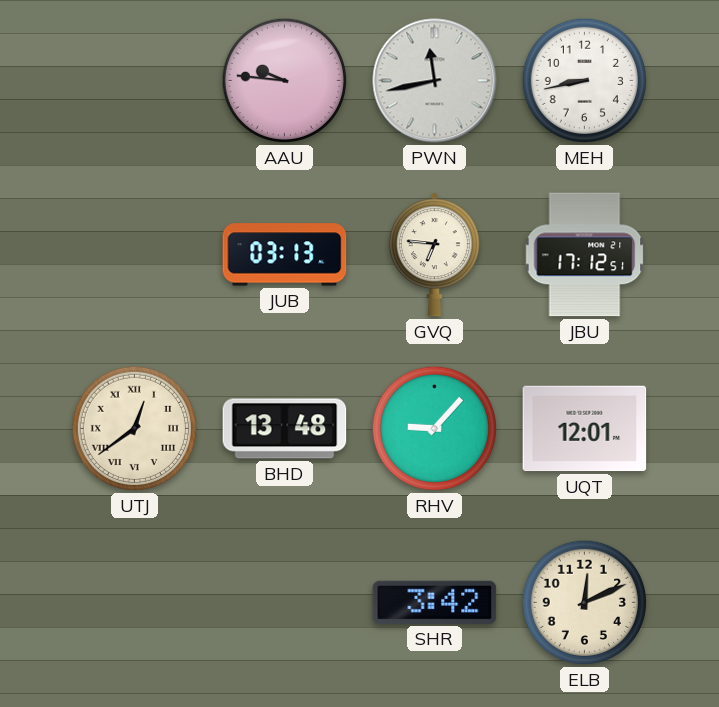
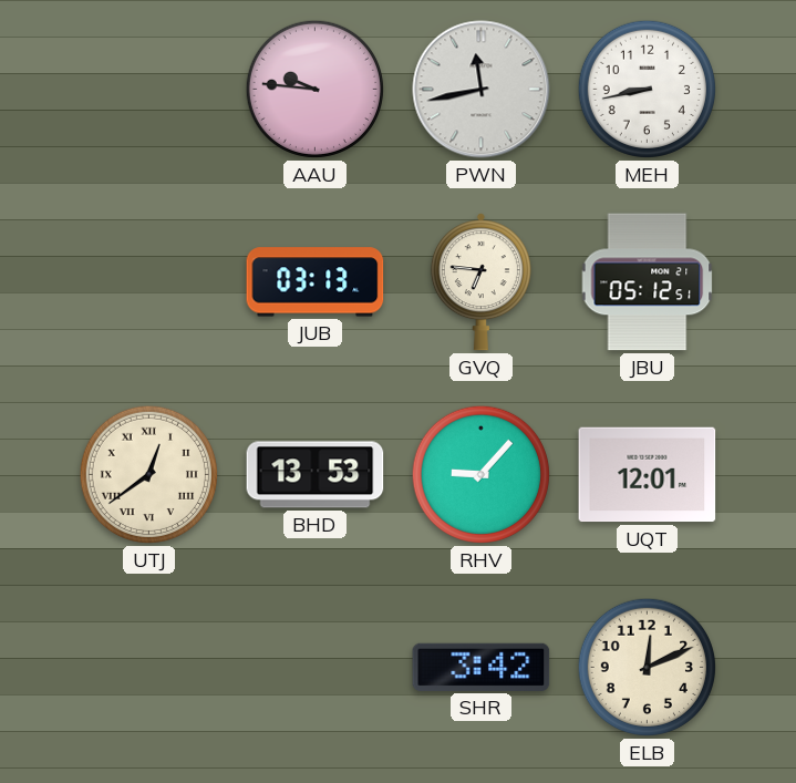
JBU: 17:12 -> 05:12
BHD: 13:48 -> 13:53
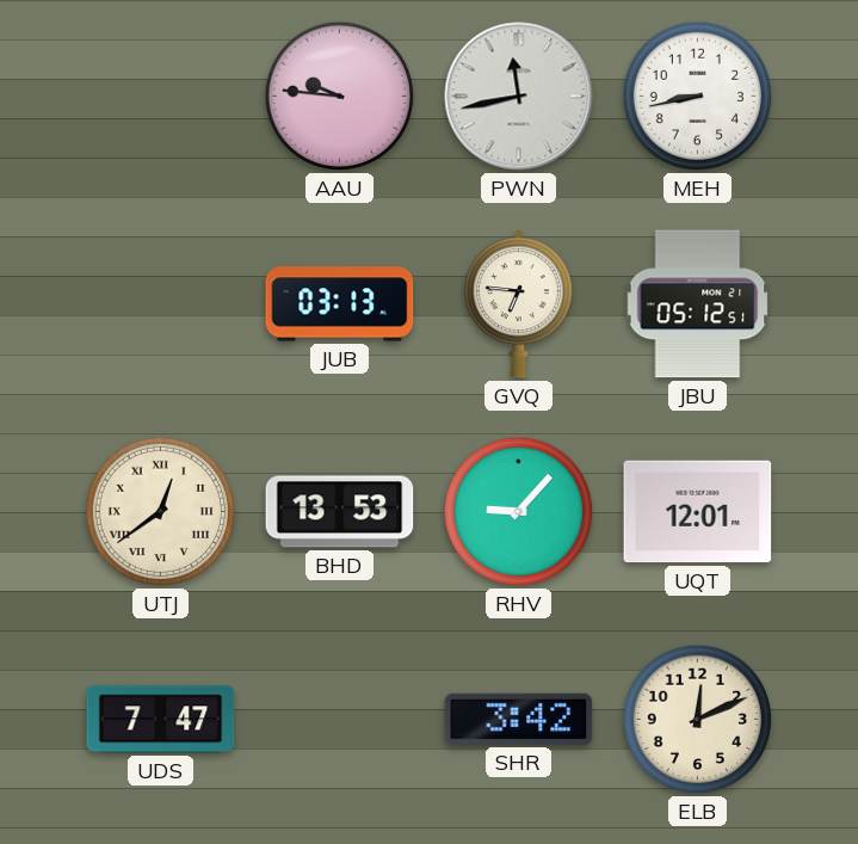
UDS: none -> 7:47
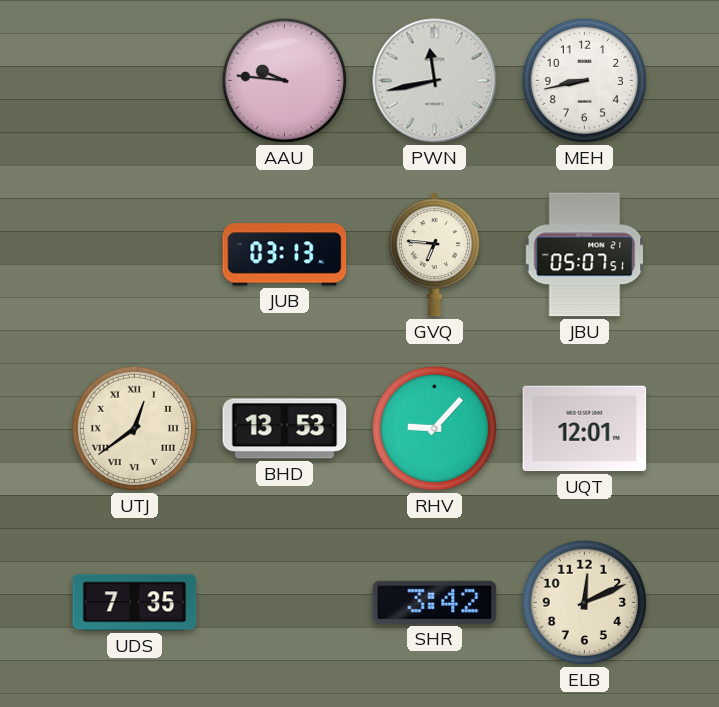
JBU: 05:12 -> 05:07
UDS: 7:47 -> 7:35
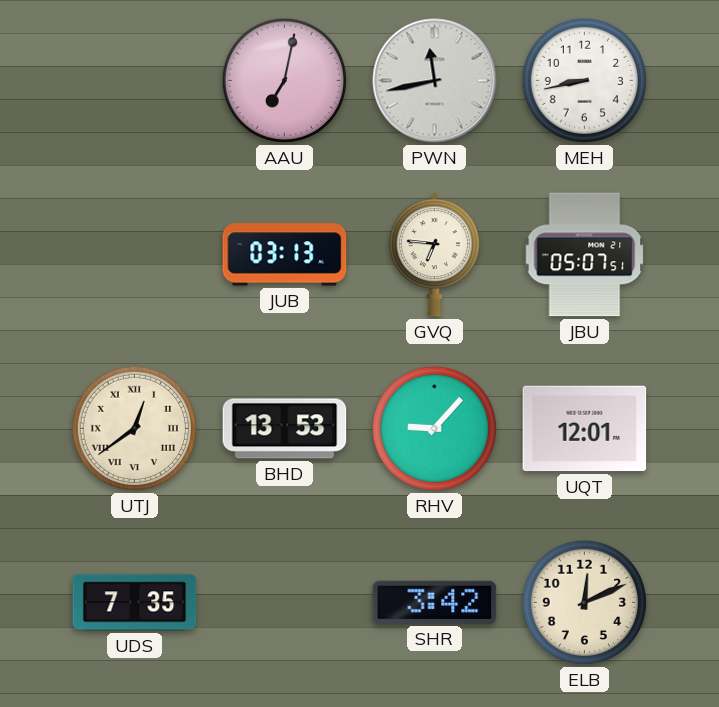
AAU: 9:46 -> 7:02
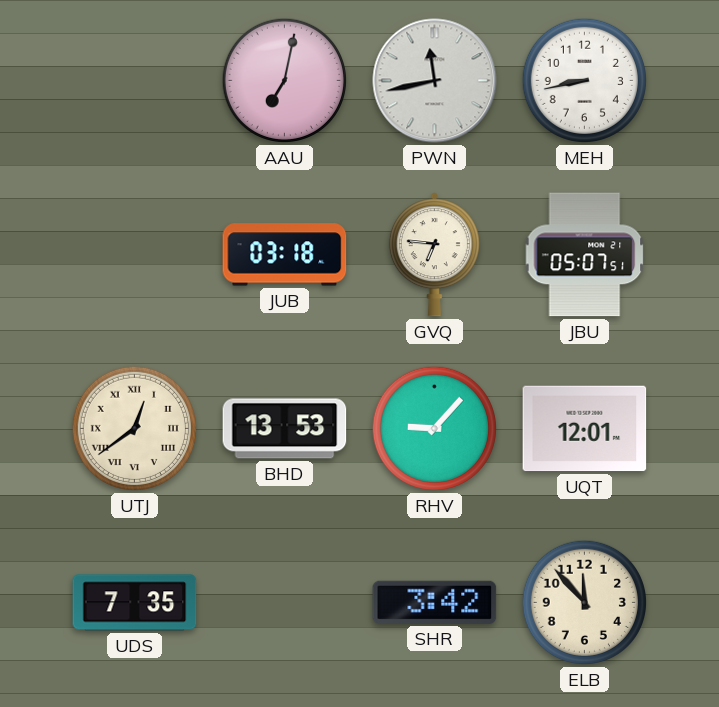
JUB: 03:13 -> 03:18
ELB: 12:11 -> 11:53
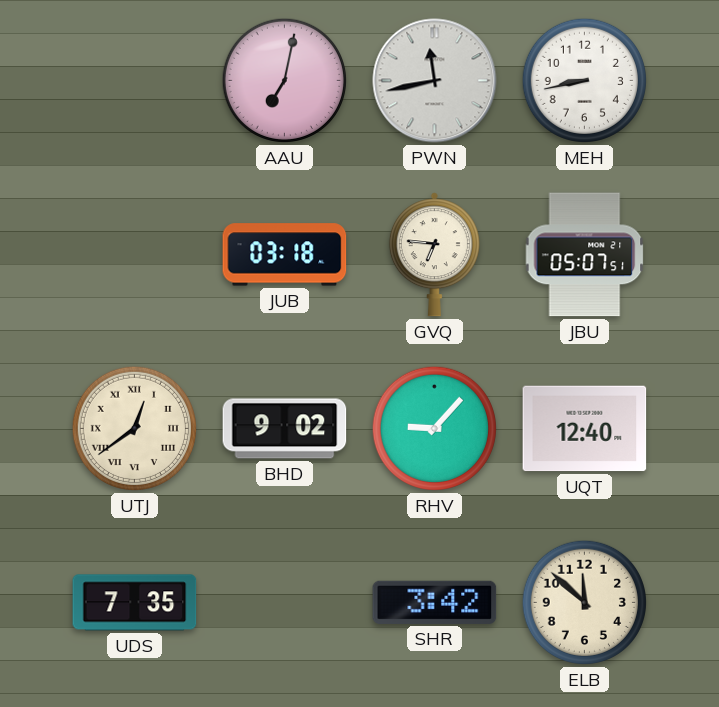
BHD: 13:53 -> 9:02
UQT: 12:01 -> 12:40
ELB: 11:53 -> 11:52
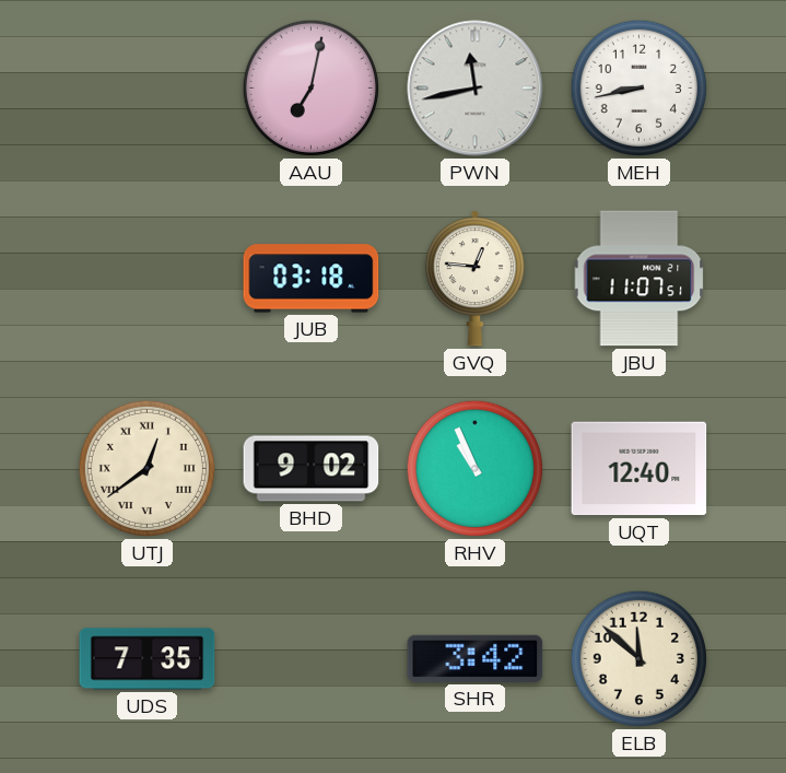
GVQ: 6:46 -> 12:46
JBU: 05:07 -> 11:07
RHV: 9:07 -> 10:56
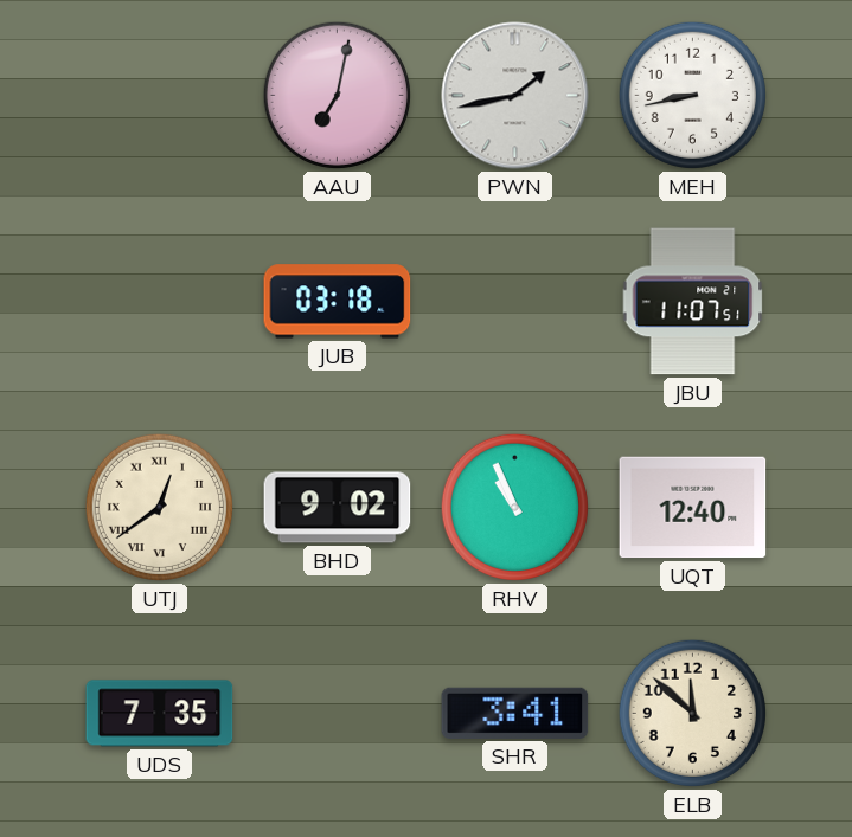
PWN: 11:43 -> 1:43
GVQ: 12:46 -> none
SHR: 3:42 -> 3:41
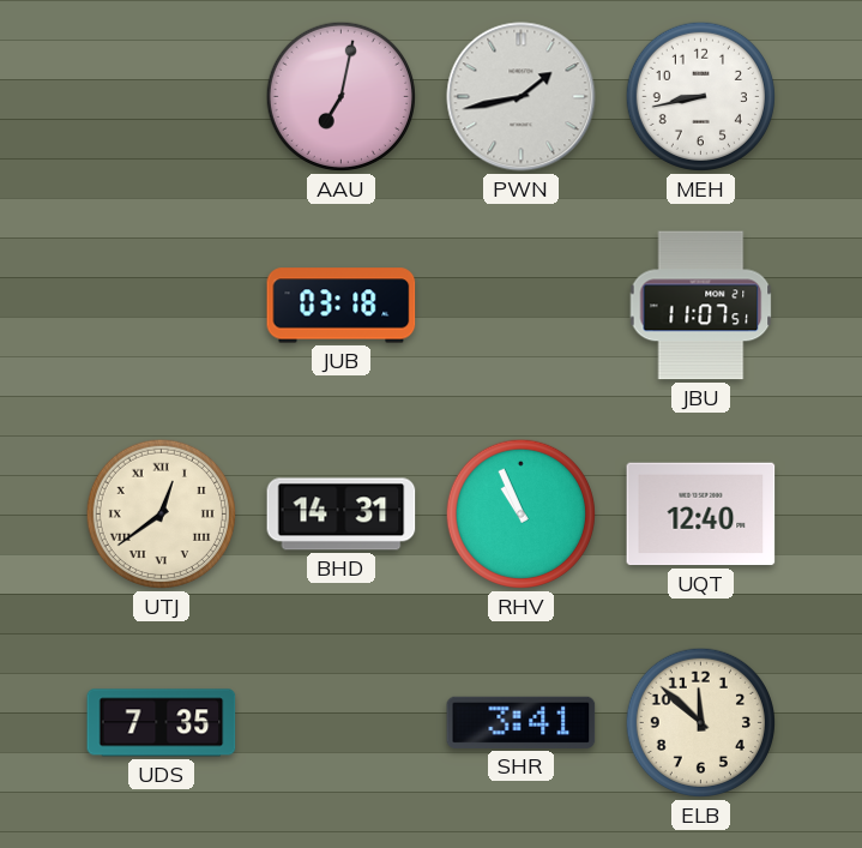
BHD: 9:02 -> 14:31
